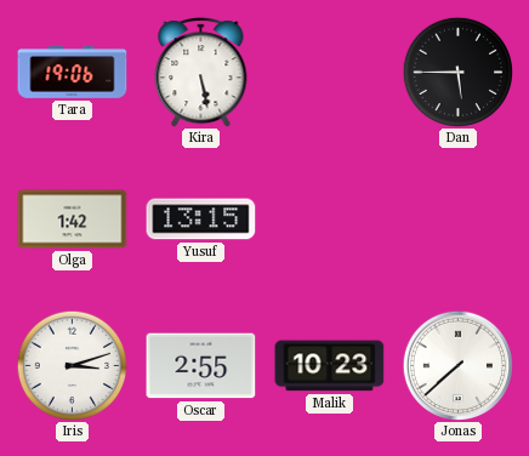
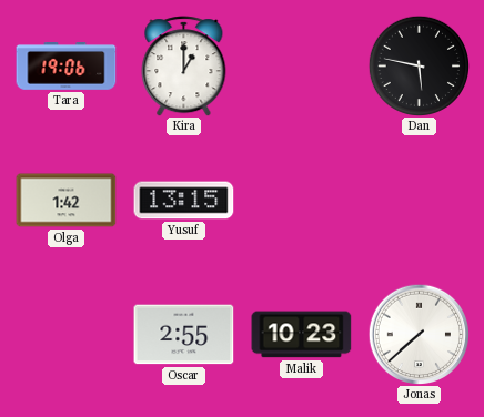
Kira: 5:28 -> 1:00
Dan: 5:45 -> 5:47
Iris: 3:12 -> none
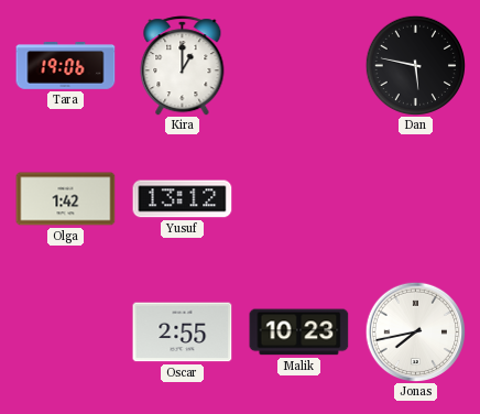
Yusuf: 13:15 -> 13:12
Jonas: 7:38 -> 7:43
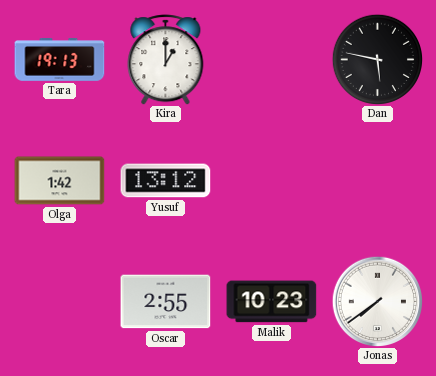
Tara: 19:06 -> 19:13
Jonas: 7:43 -> 7:39
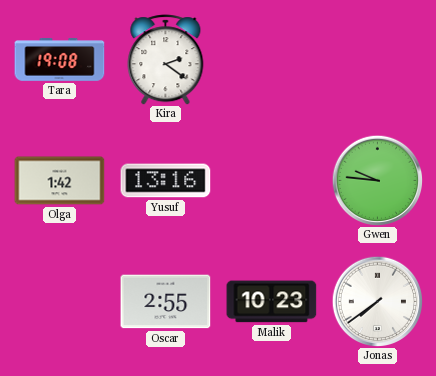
Tara: 19:13 -> 19:08
Kira: 1:00 -> 2:21
Dan: 5:47 -> none
Yusuf: 13:12 -> 13:16
Gwen: none -> 9:46
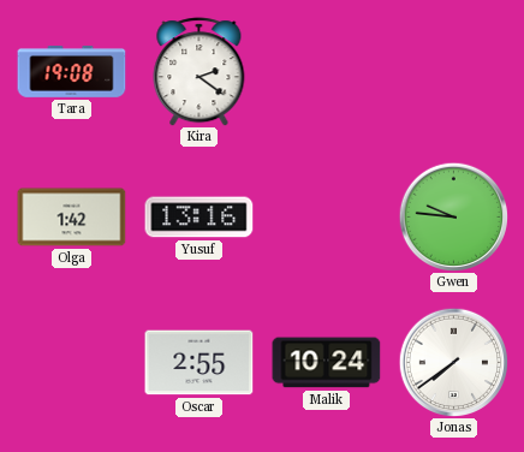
Malik: 10:23 -> 10:24
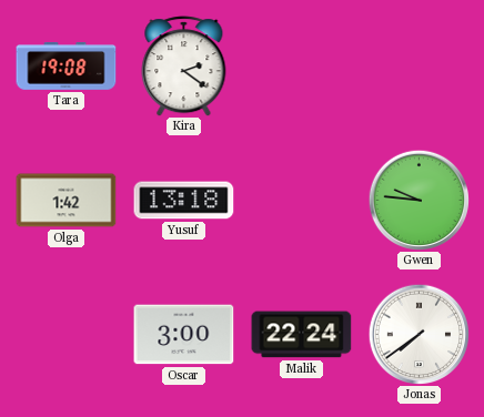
Yusuf: 13:16 -> 13:18
Oscar: 2:55 -> 3:00
Malik: 10:24 -> 22:24
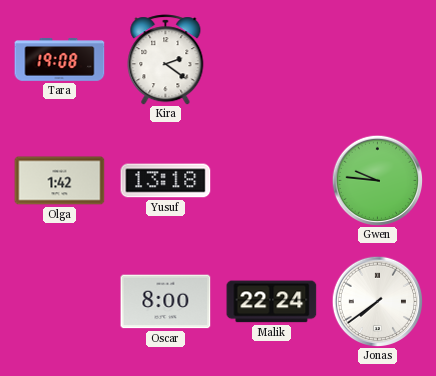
Oscar: 3:00 -> 8:00
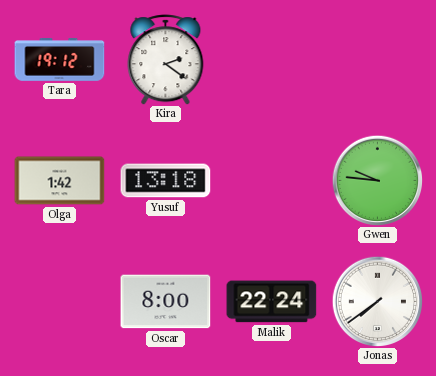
Tara: 19:08 -> 19:12
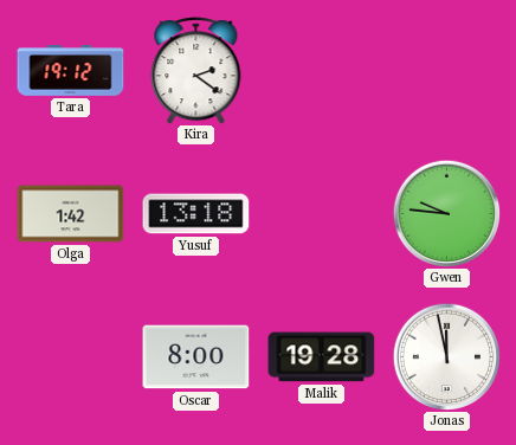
Malik: 22:24 -> 19:28
Jonas: 7:39 -> 11:58
